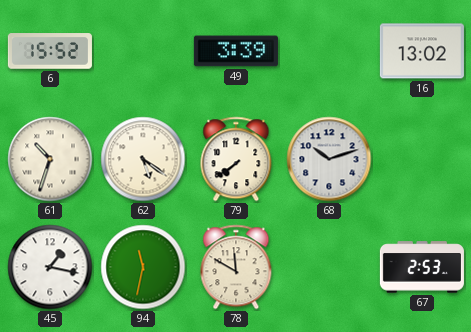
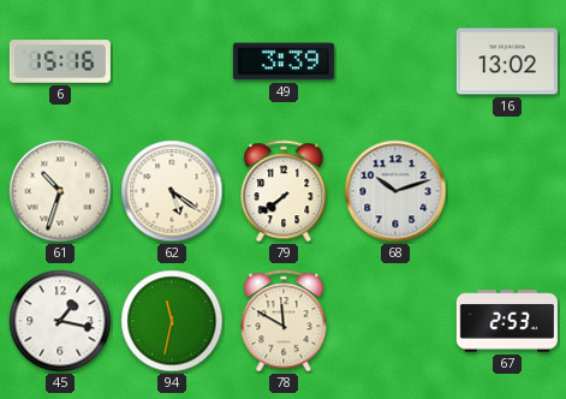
6: 15:52 -> 15:16
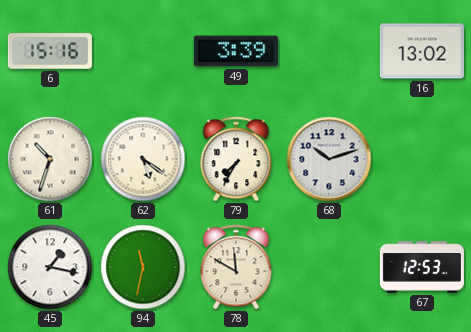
79: 7:39 -> 7:35
67: 2:53 -> 12:53
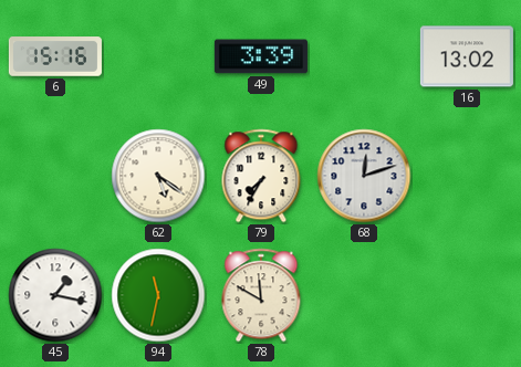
61: 10:33 -> none
68: 10:12 -> 12:12
67: 12:53 -> none
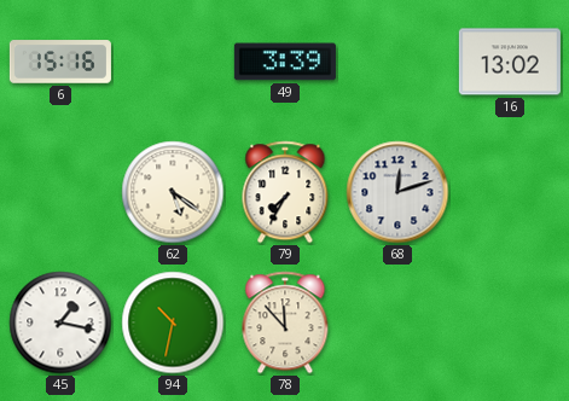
94: 11:32 -> 10:32
78: 11:50 -> 11:53
